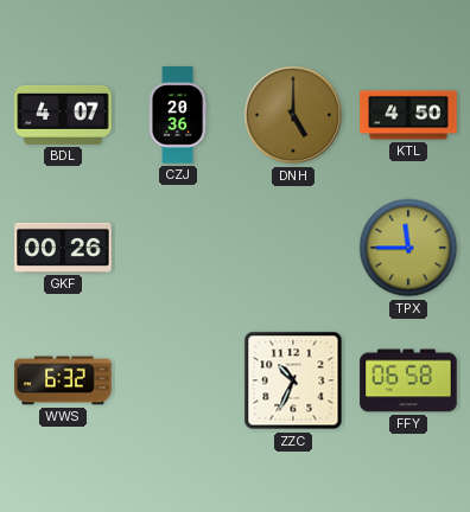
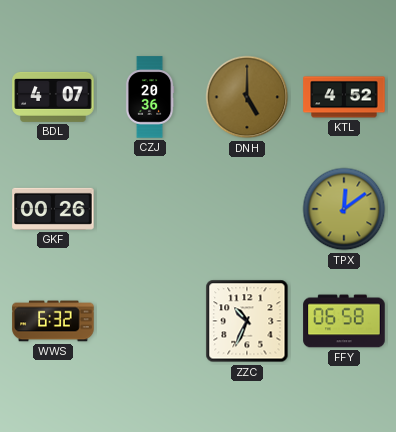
KTL: 4:50 -> 4:52
TPX: 11:45 -> 12:09
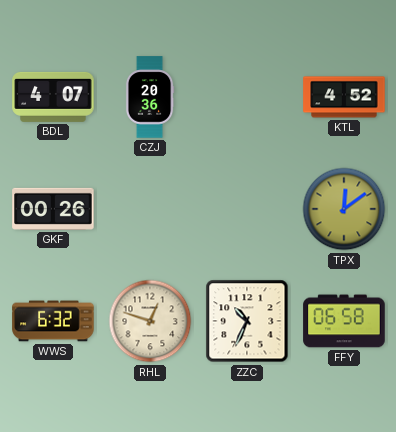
DNH: 5:00 -> none
RHL: none -> 12:48
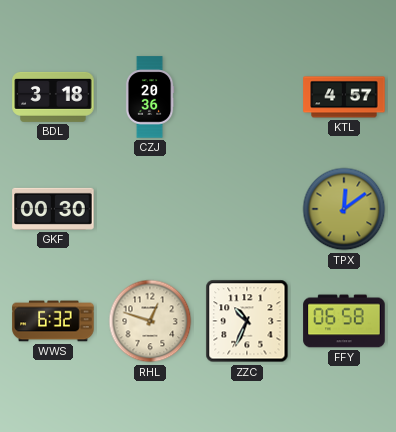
BDL: 4:07 -> 3:18
KTL: 4:52 -> 4:57
GKF: 00:26 -> 00:30
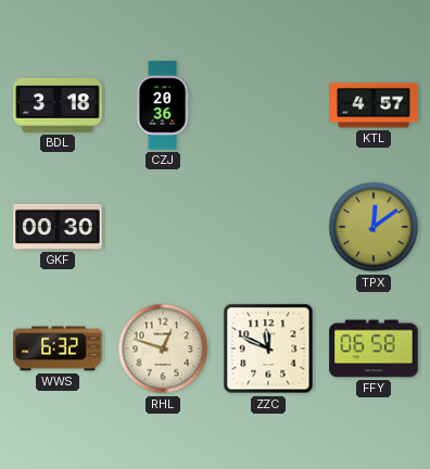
ZZC: 10:34 -> 11:49
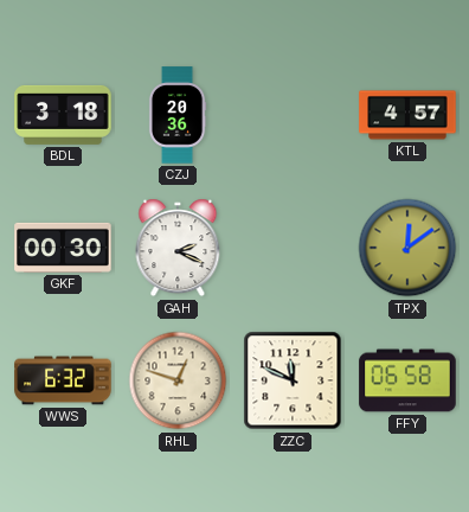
GAH: none -> 2:19
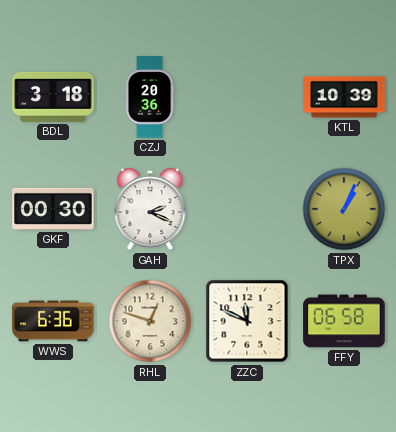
KTL: 4:57 -> 10:39
TPX: 12:09 -> 1:04
WWS: 6:32 -> 6:36
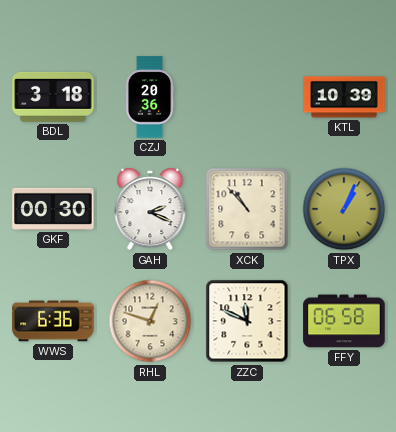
XCK: none -> 10:53
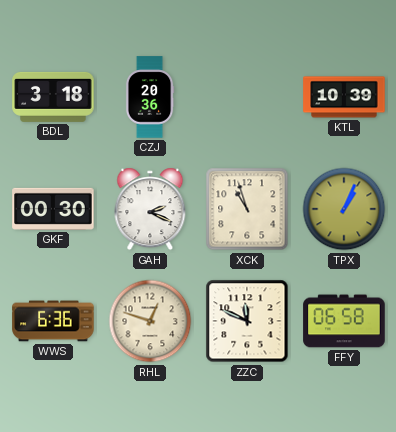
XCK: 10:53 -> 10:57
